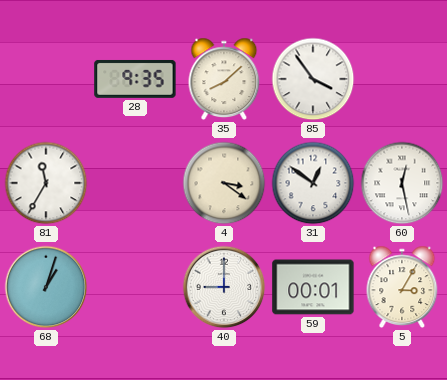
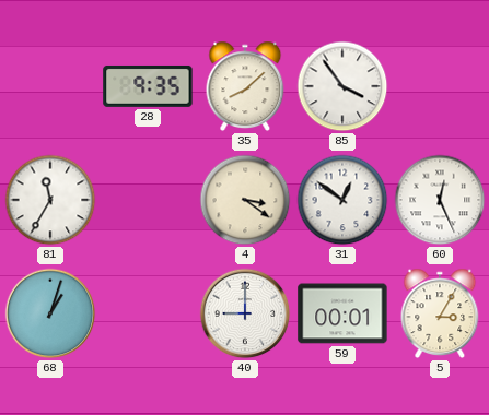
60: 12:28 -> 12:26
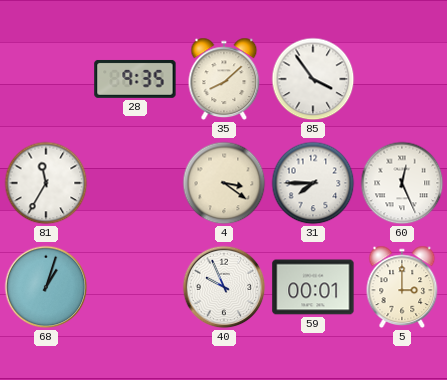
31: 12:51 -> 7:45
40: 9:00 -> 9:56
5: 3:05 -> 3:00
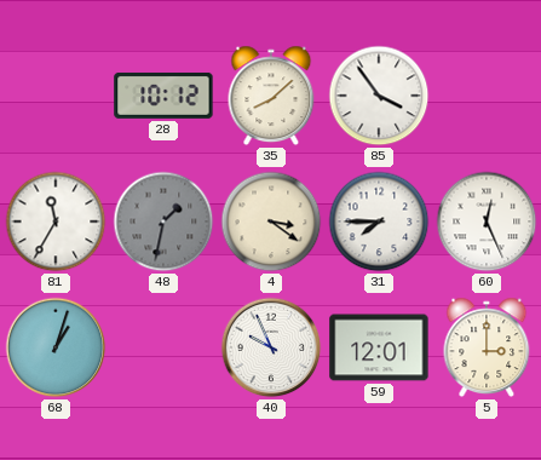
28: 9:35 -> 10:12
48: none -> 1:32
59: 00:01 -> 12:01
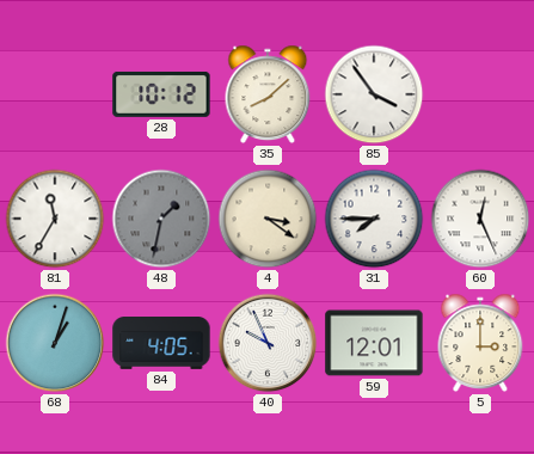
84: none -> 4:05
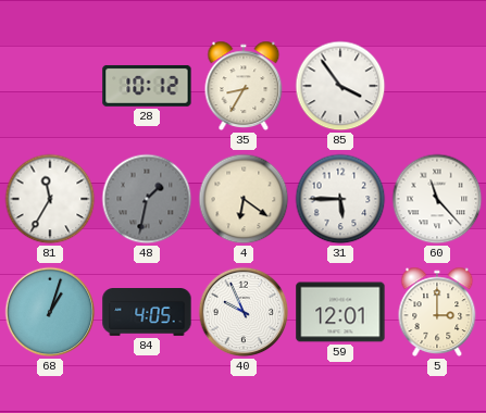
35: 8:08 -> 8:35
4: 3:21 -> 6:21
31: 7:45 -> 5:45
60: 12:26 -> 11:23
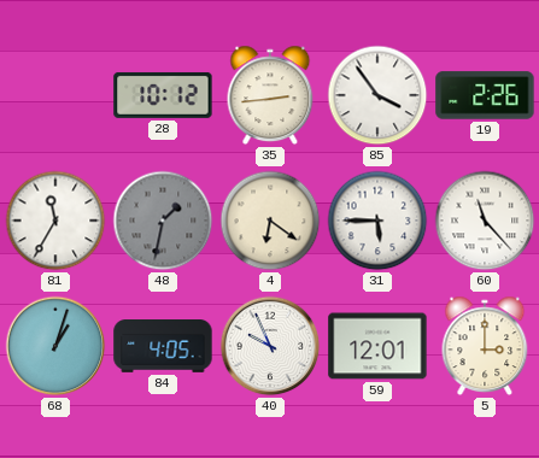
35: 8:35 -> 2:44
19: none -> 2:26
